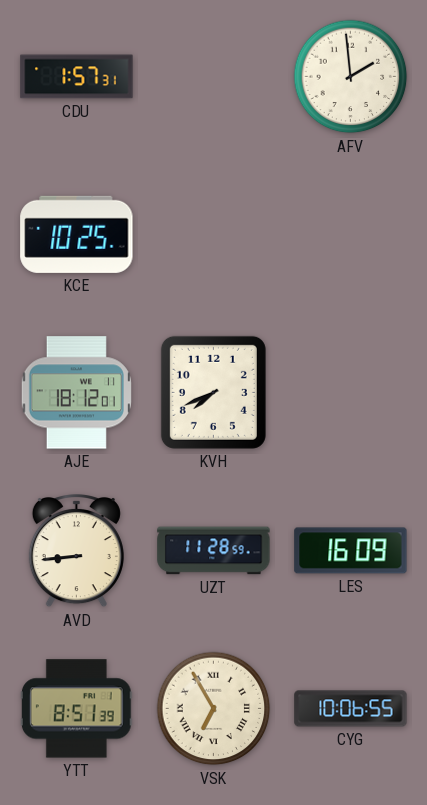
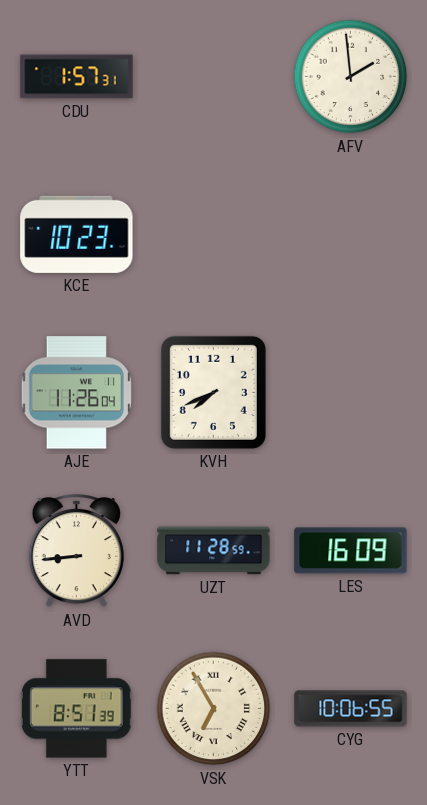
KCE: 10:25 -> 10:23
AJE: 18:12 -> 11:26
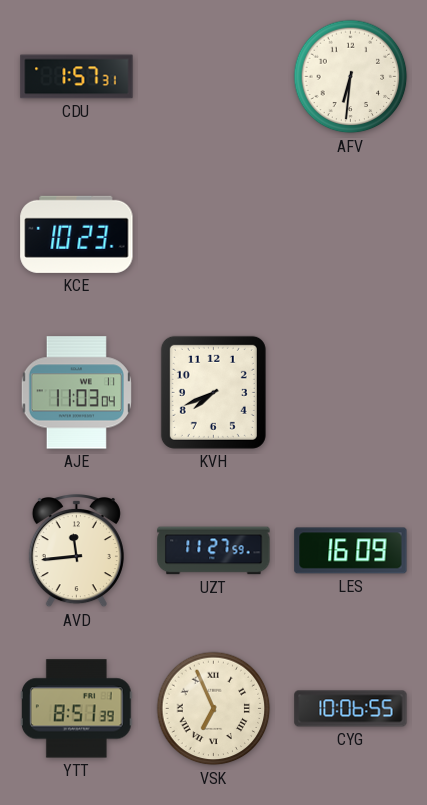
AFV: 1:59 -> 6:31
AJE: 11:26 -> 11:03
AVD: 8:44 -> 11:44
UZT: 11:28 -> 11:27
VSK: 6:55 -> 6:56
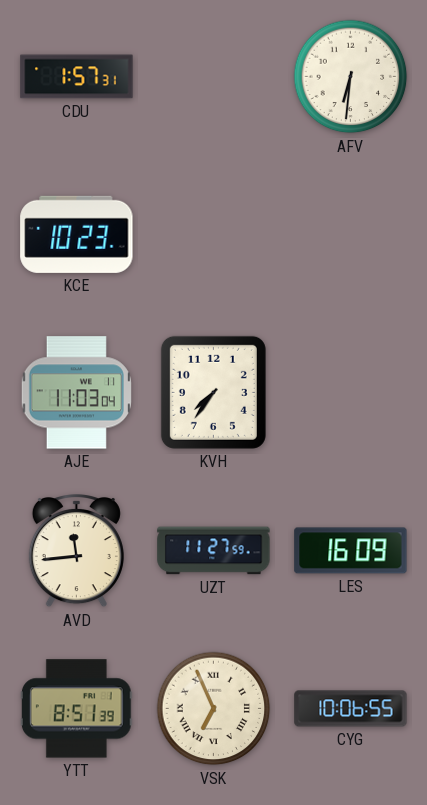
KVH: 7:41 -> 7:36
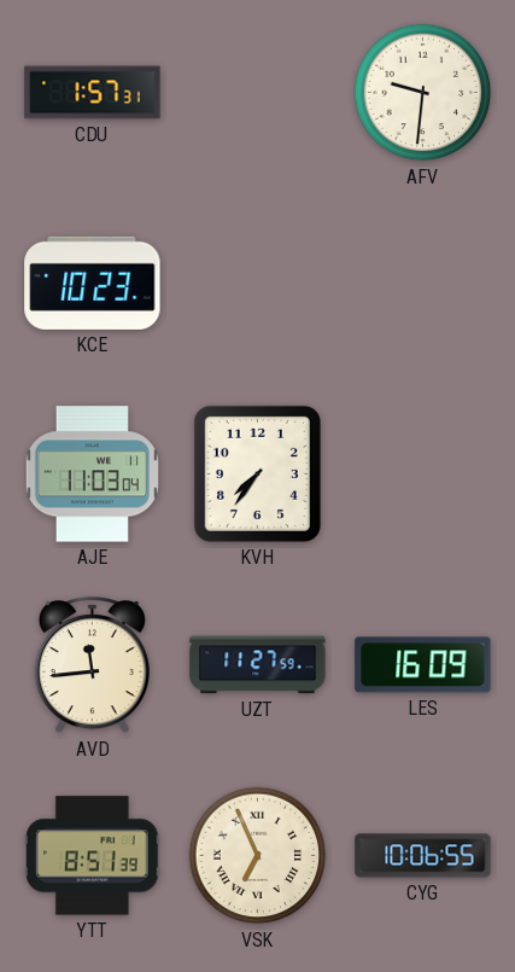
AFV: 6:31 -> 9:31
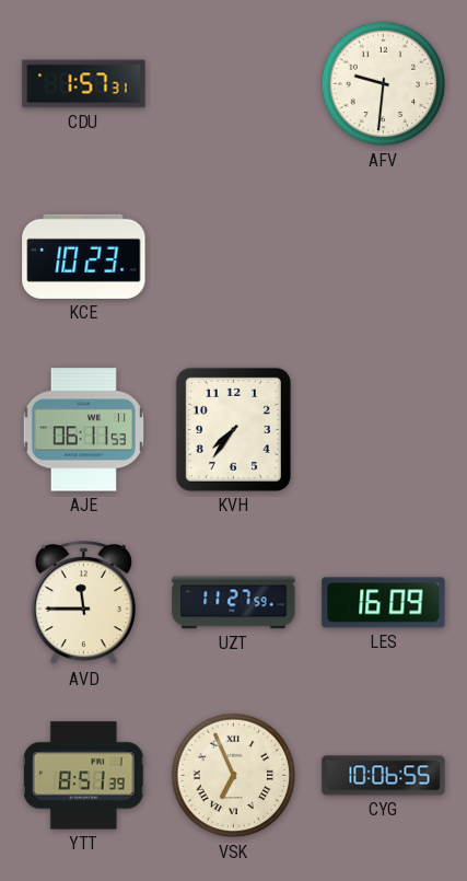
AJE: 11:03 -> 06:11
AVD: 11:44 -> 11:45
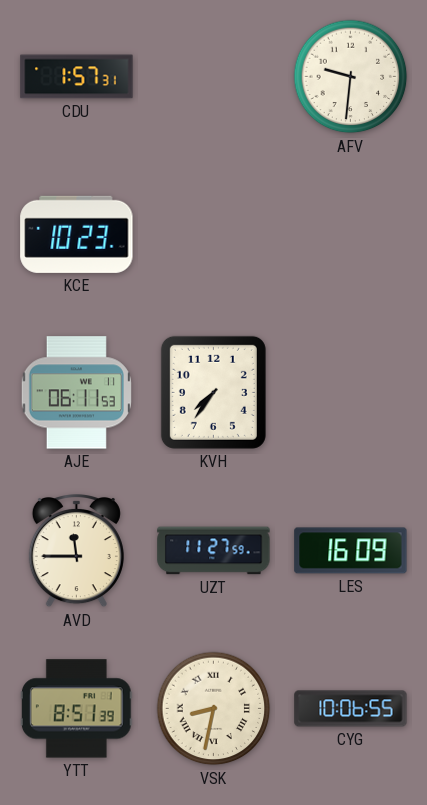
VSK: 6:56 -> 8:32
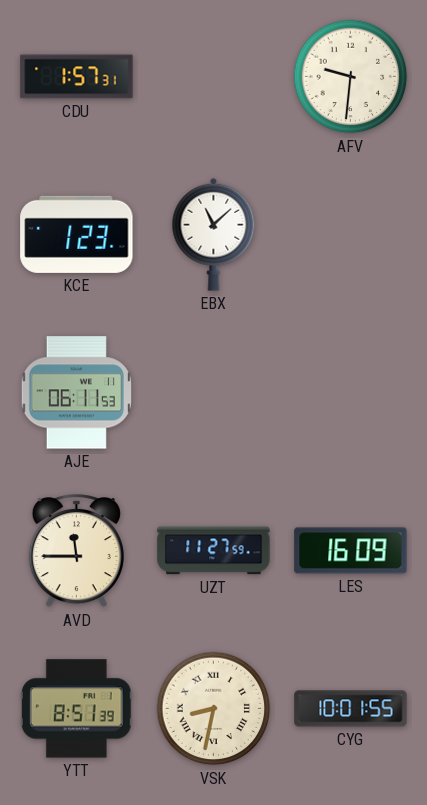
KCE: 10:23 -> 1:23
EBX: none -> 11:08
KVH: 7:36 -> none
CYG: 10:06 -> 10:01
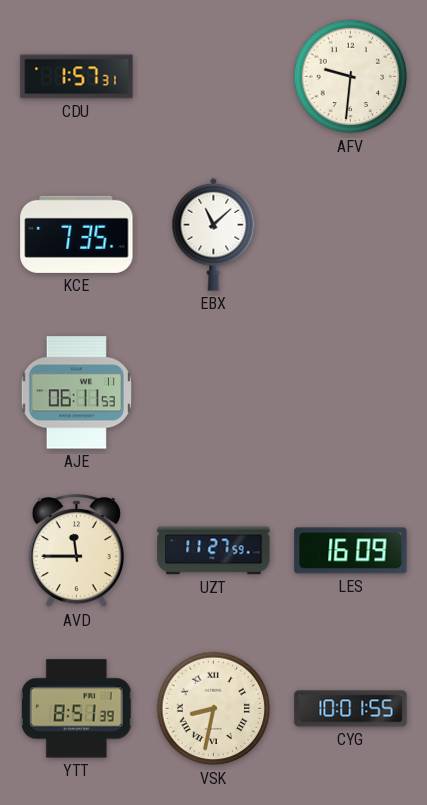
KCE: 1:23 -> 7:35
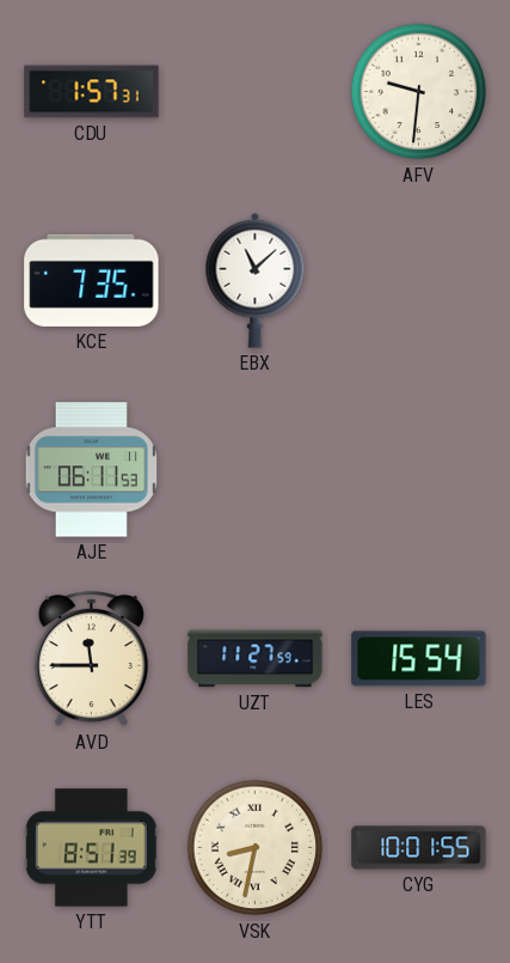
LES: 16:09 -> 15:54
